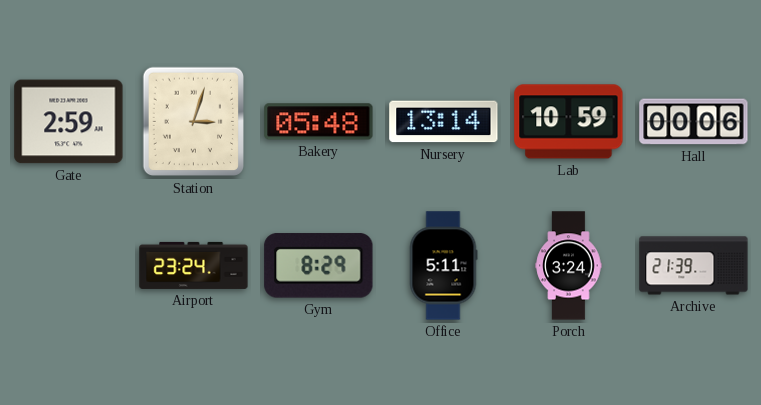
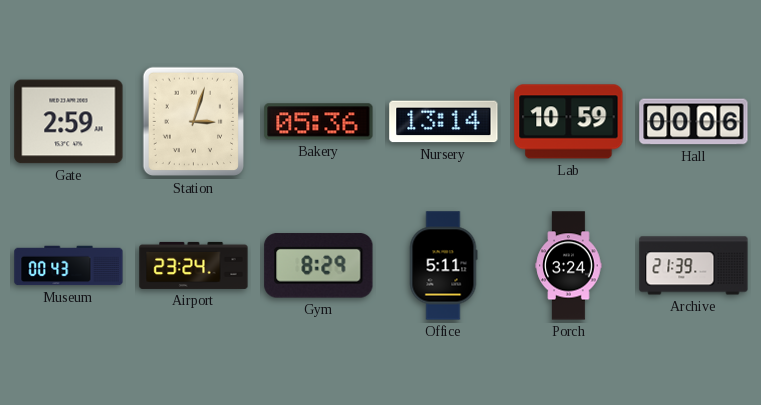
Bakery: 05:48 -> 05:36
Museum: none -> 00:43
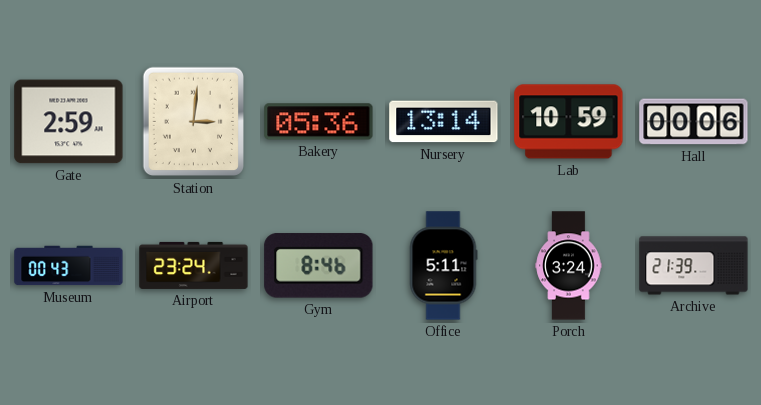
Station: 3:03 -> 3:01
Gym: 8:29 -> 8:46
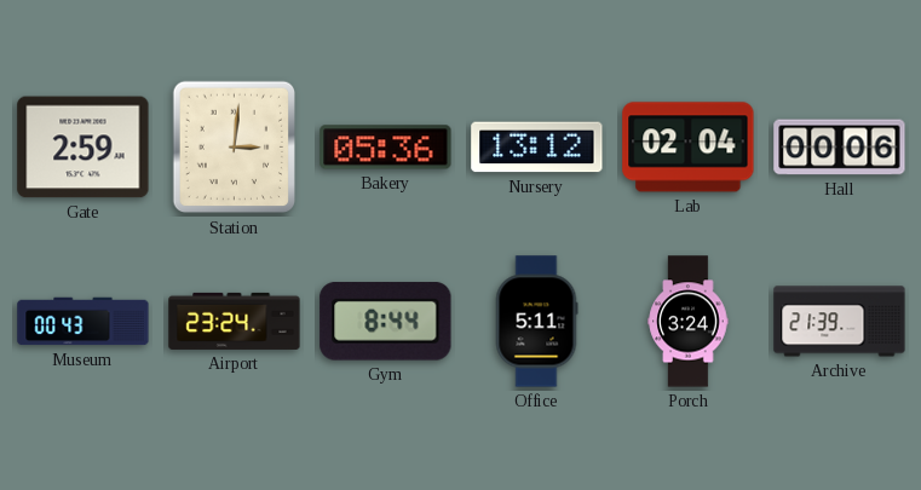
Nursery: 13:14 -> 13:12
Lab: 10:59 -> 02:04
Gym: 8:46 -> 8:44
